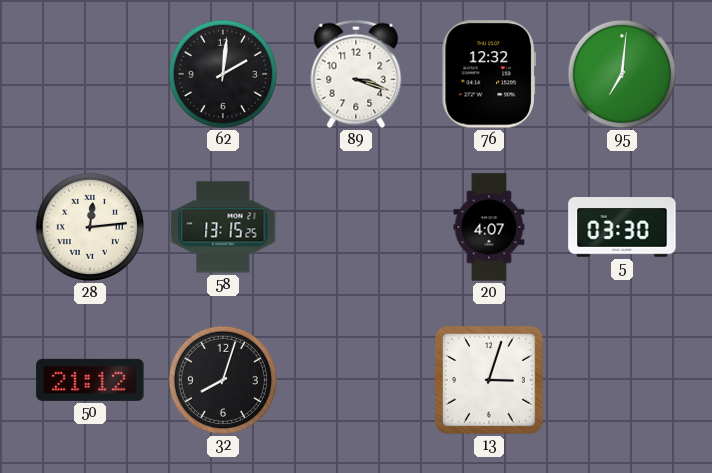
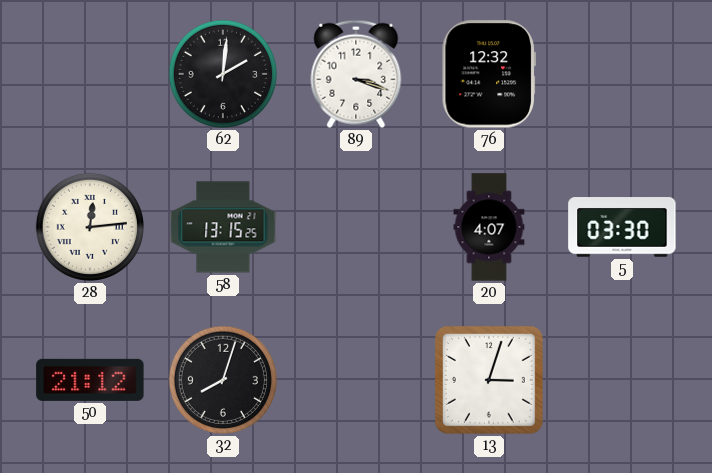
95: 7:01 -> none
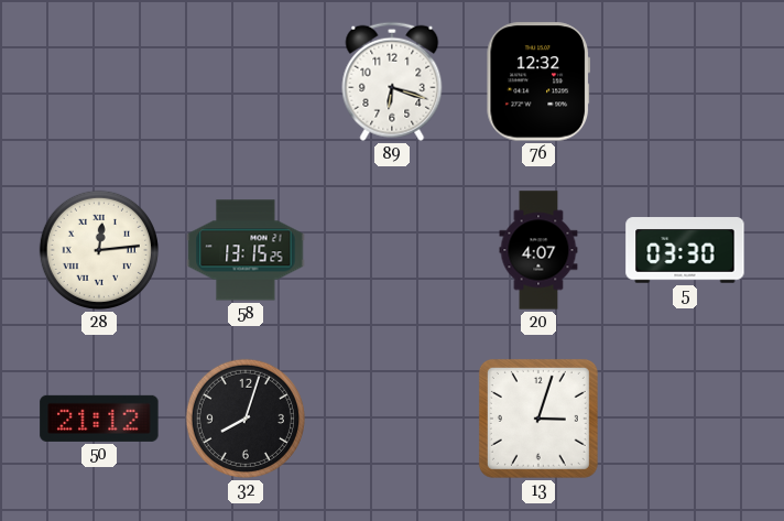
62: 2:01 -> none
89: 3:18 -> 6:18
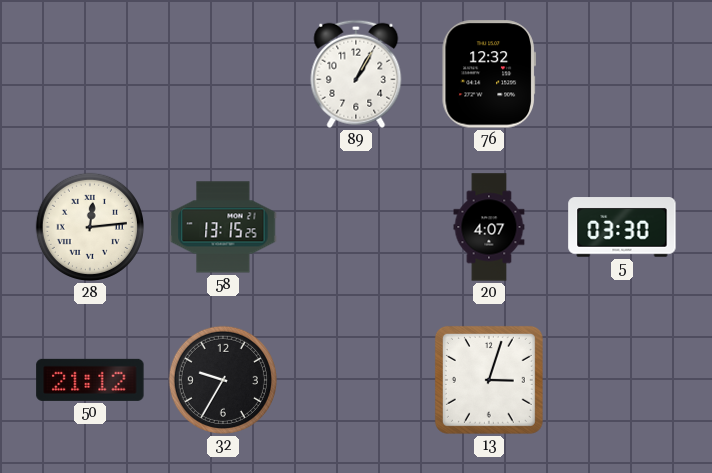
89: 6:18 -> 1:05
32: 8:03 -> 9:35
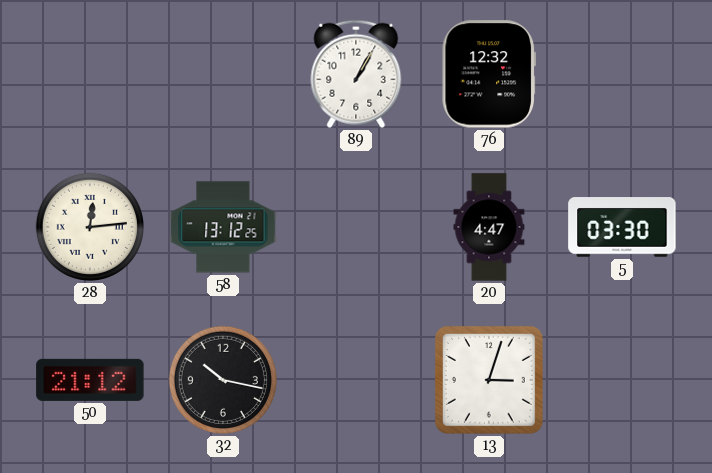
58: 13:15 -> 13:12
20: 4:07 -> 4:47
32: 9:35 -> 10:17
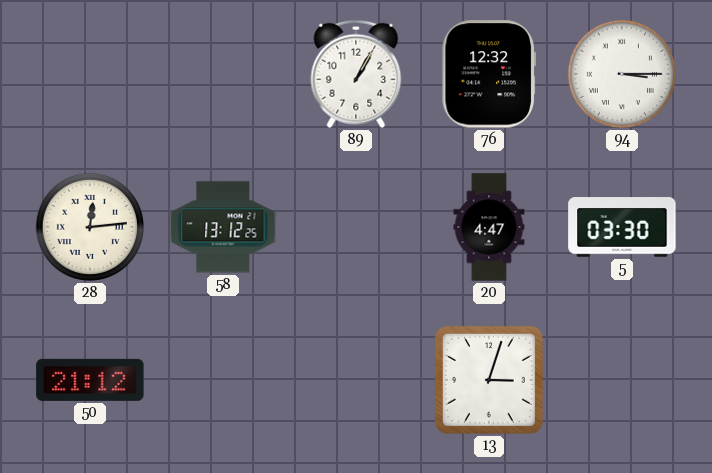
94: none -> 3:15
32: 10:17 -> none
